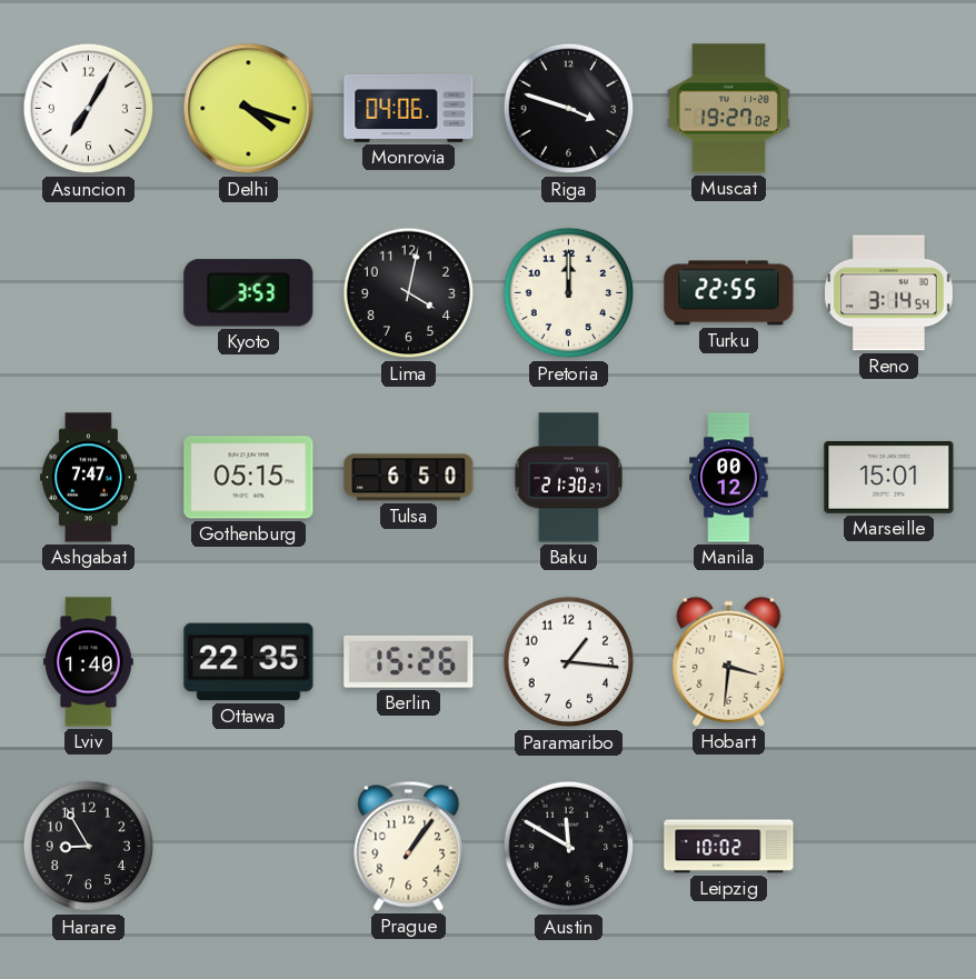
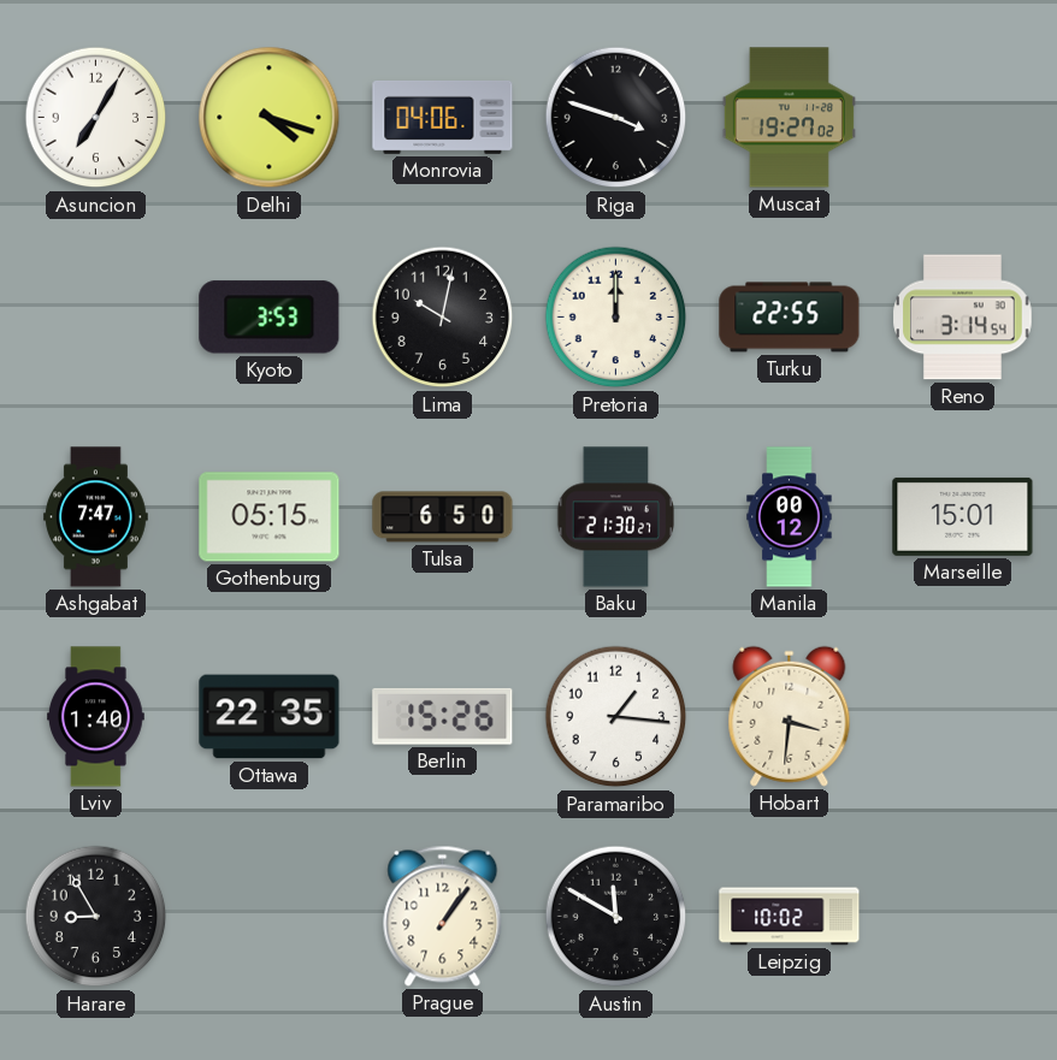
Lima: 4:02 -> 10:02
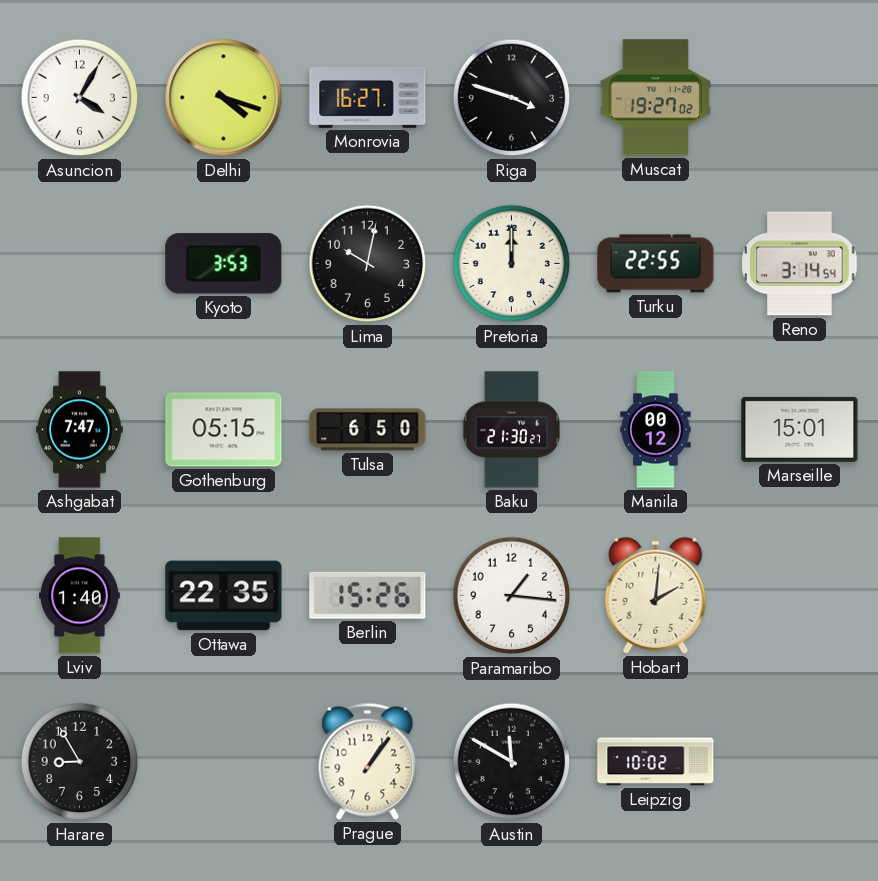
Asuncion: 7:05 -> 4:05
Monrovia: 04:06 -> 16:27
Hobart: 3:31 -> 2:01
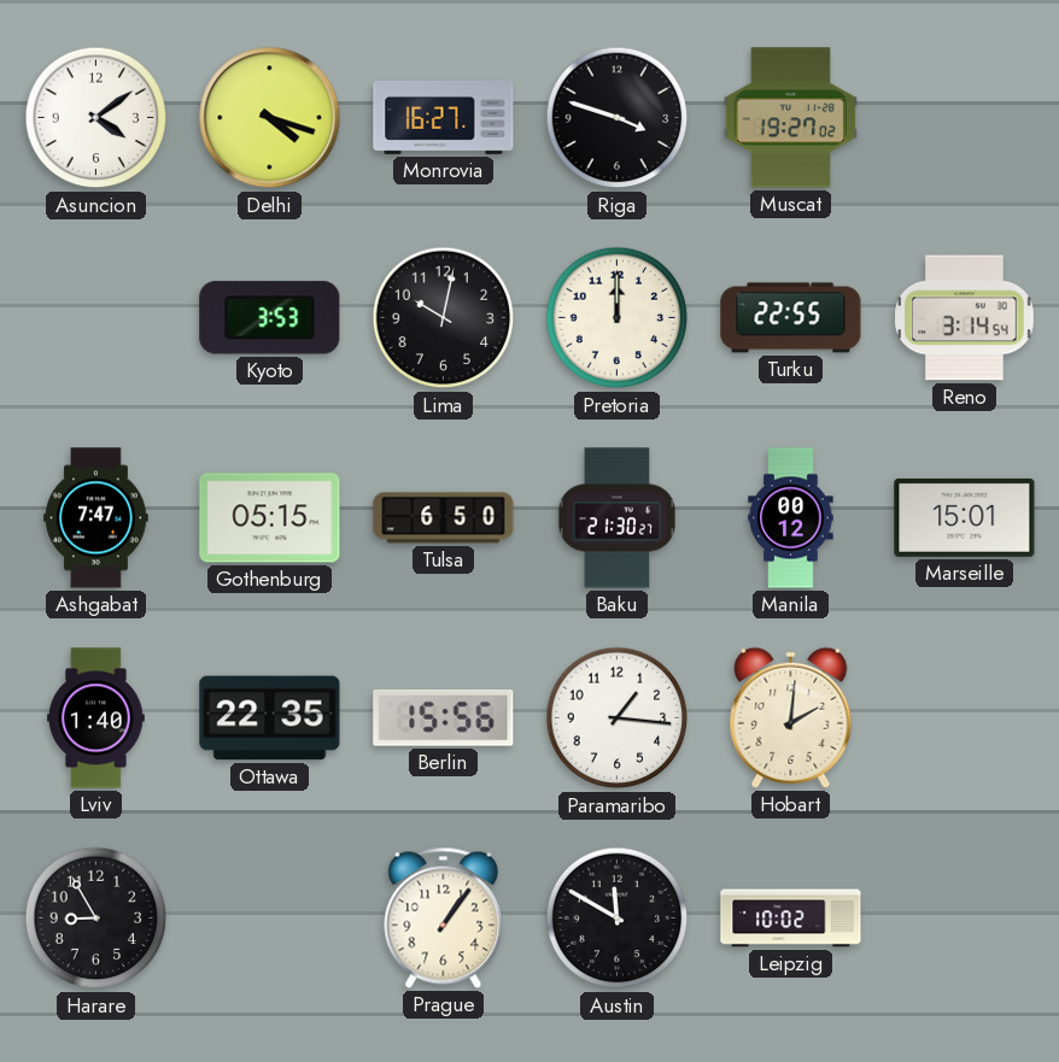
Asuncion: 4:05 -> 4:09
Berlin: 15:26 -> 15:56
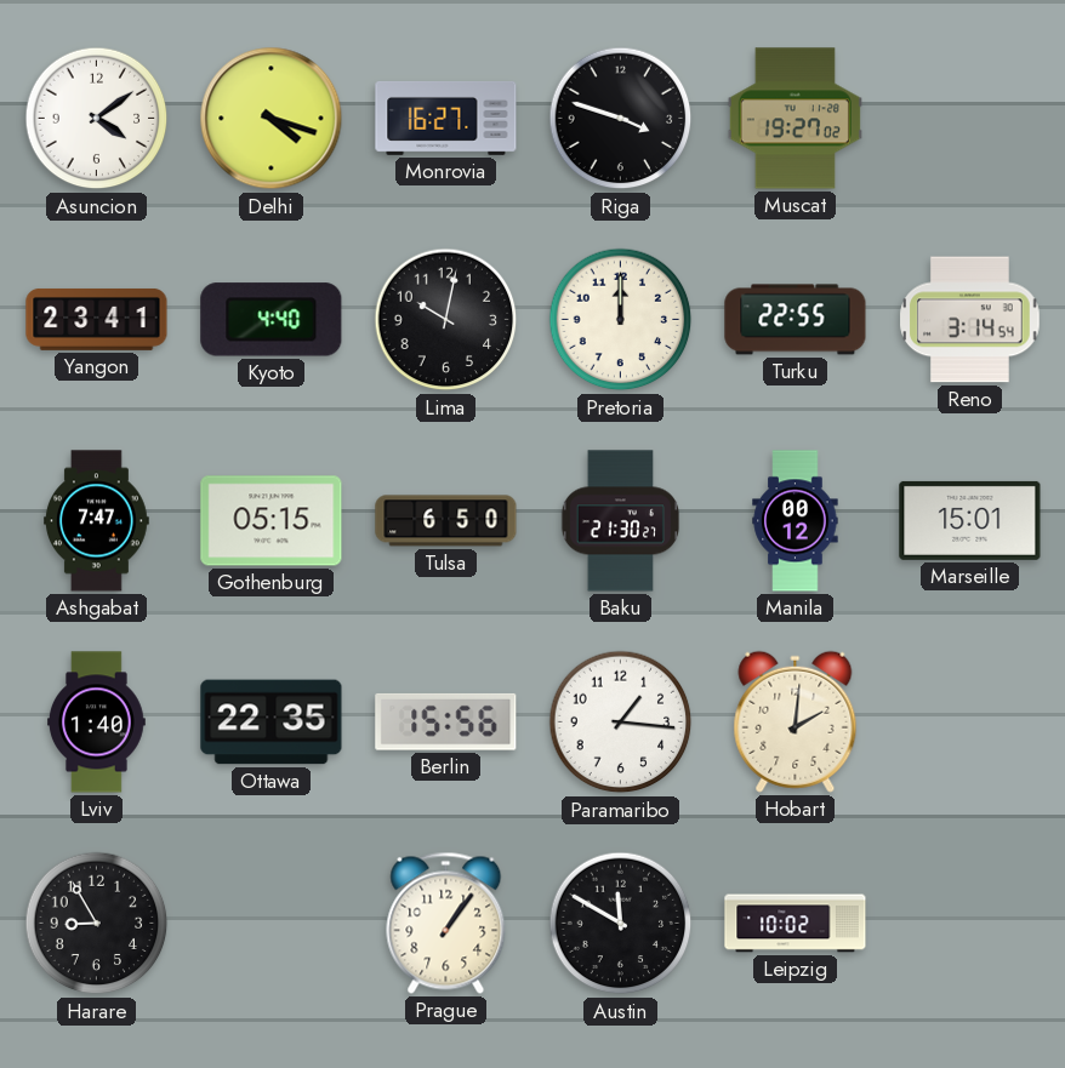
Yangon: none -> 23:41
Kyoto: 3:53 -> 4:40
